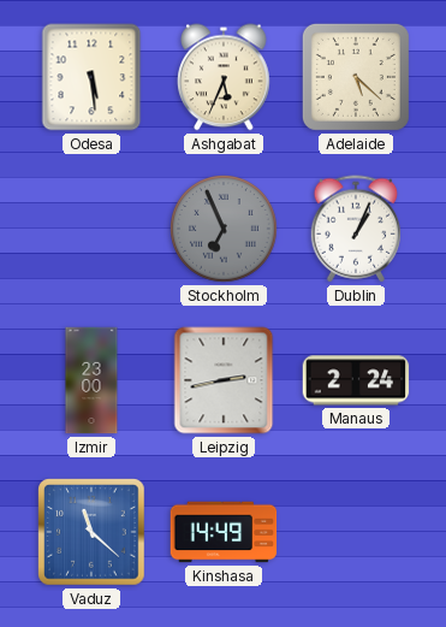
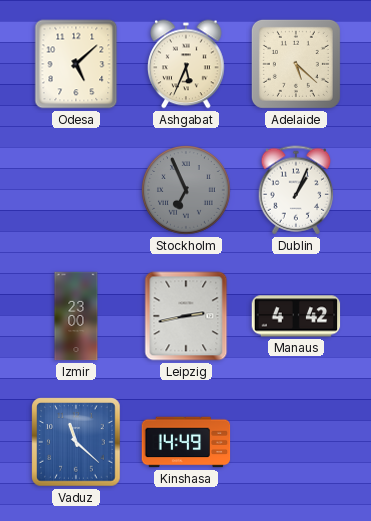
Odesa: 5:29 -> 5:08
Manaus: 2:24 -> 4:42
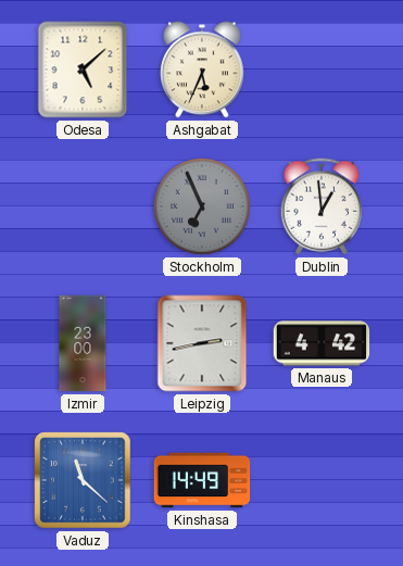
Adelaide: 5:22 -> none
Dublin: 1:04 -> 12:59
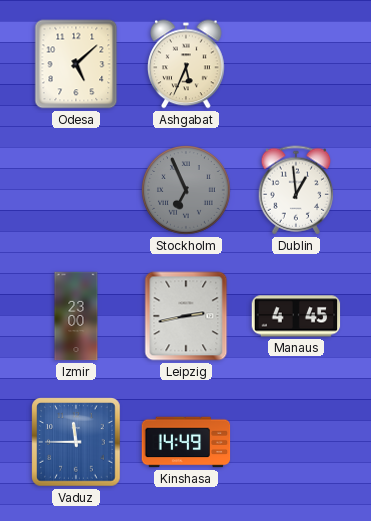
Manaus: 4:42 -> 4:45
Vaduz: 11:22 -> 11:45
